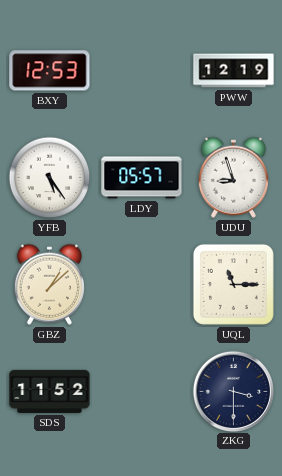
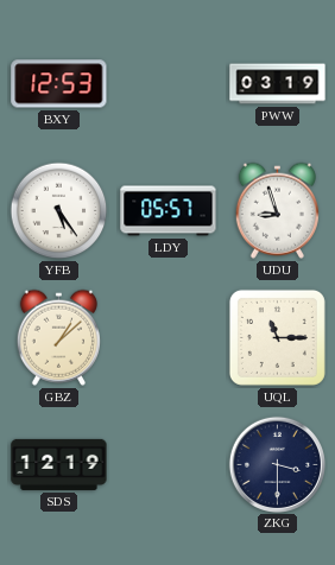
PWW: 12:19 -> 03:19
SDS: 11:52 -> 12:19
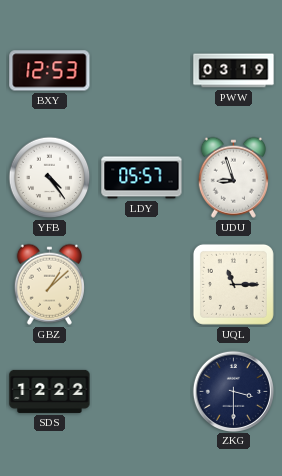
YFB: 5:24 -> 4:24
SDS: 12:19 -> 12:22
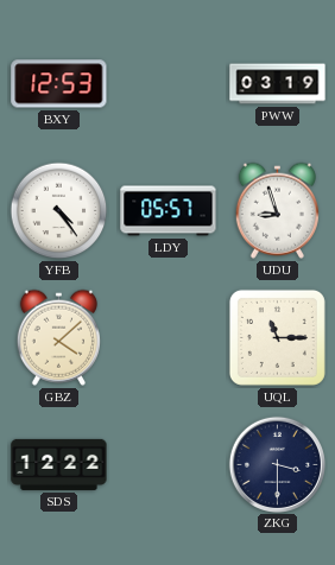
GBZ: 1:08 -> 4:08
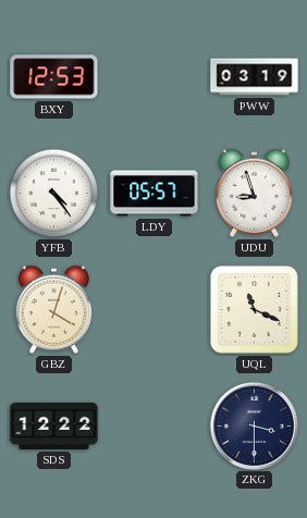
GBZ: 4:08 -> 4:03
UQL: 11:15 -> 11:19
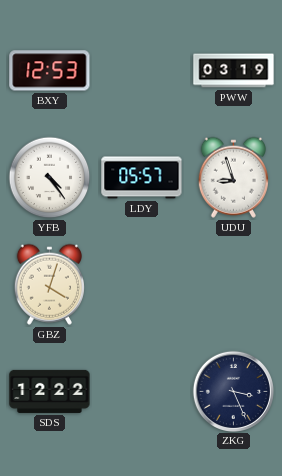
UQL: 11:19 -> none
ZKG: 3:30 -> 3:26
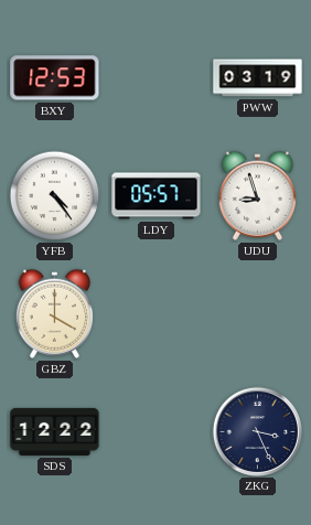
GBZ: 4:03 -> 4:00
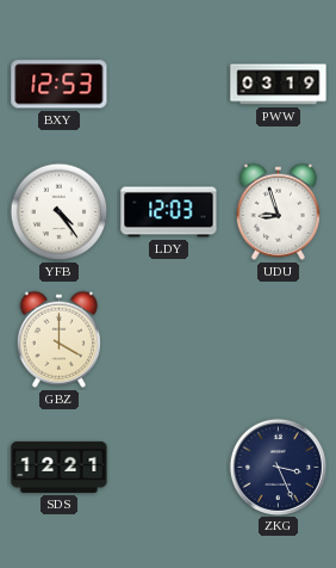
LDY: 05:57 -> 12:03
SDS: 12:22 -> 12:21
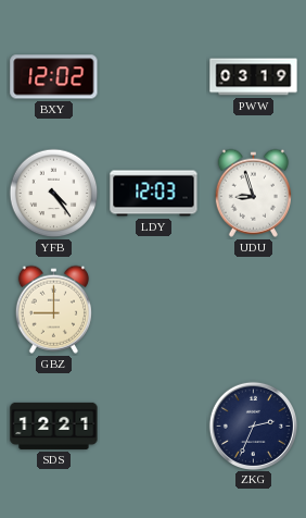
BXY: 12:53 -> 12:02
GBZ: 4:00 -> 9:00
ZKG: 3:26 -> 2:34
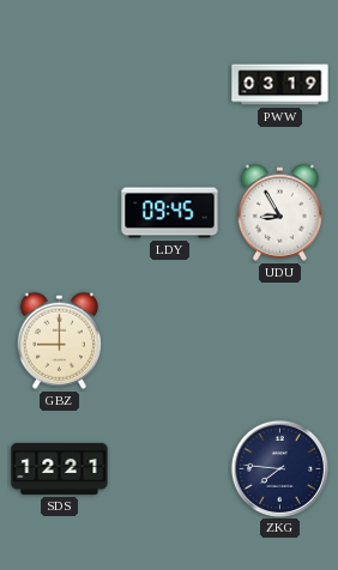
BXY: 12:02 -> none
YFB: 4:24 -> none
LDY: 12:03 -> 09:45
UDU: 8:57 -> 8:55
ZKG: 2:34 -> 7:46
